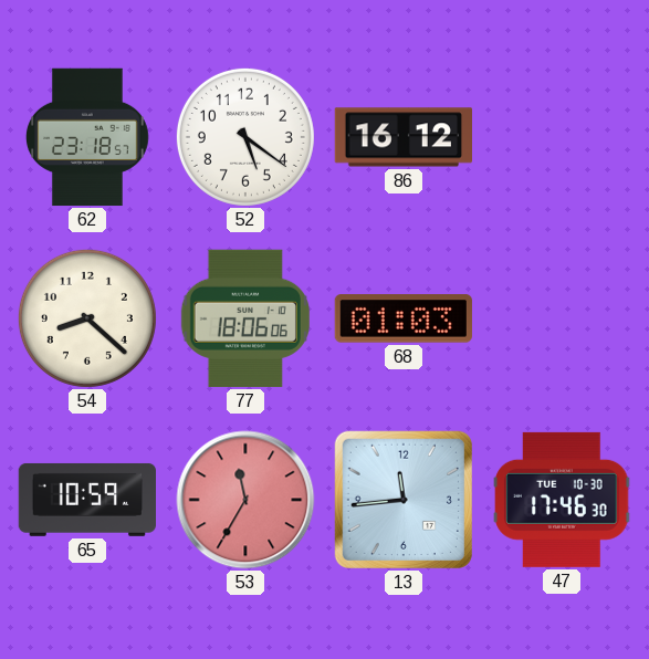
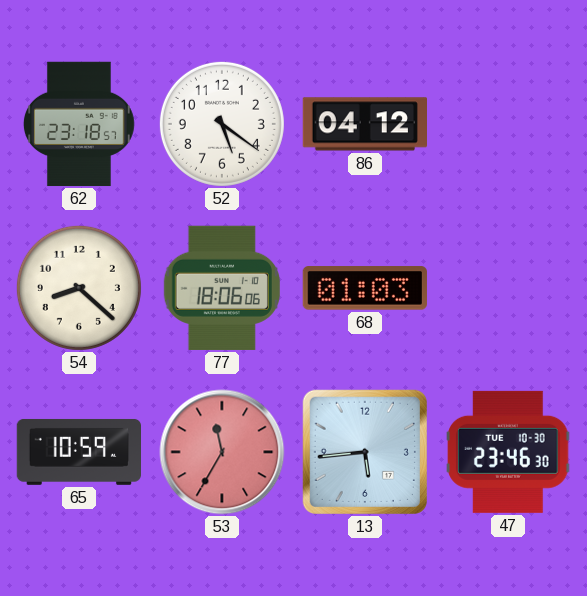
86: 16:12 -> 04:12
13: 11:44 -> 5:44
47: 17:46 -> 23:46
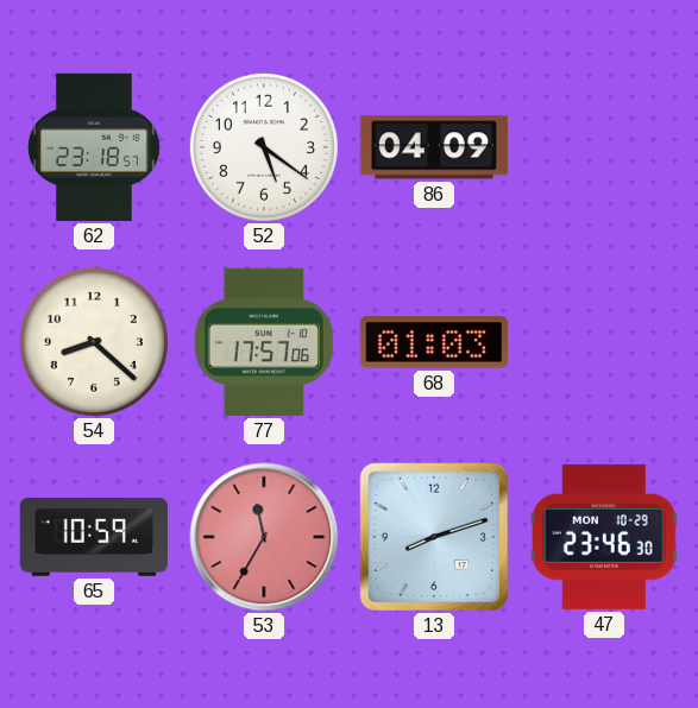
86: 04:12 -> 04:09
77: 18:06 -> 17:57
13: 5:44 -> 8:12
47 date: TUE 10-30 -> MON 10-29
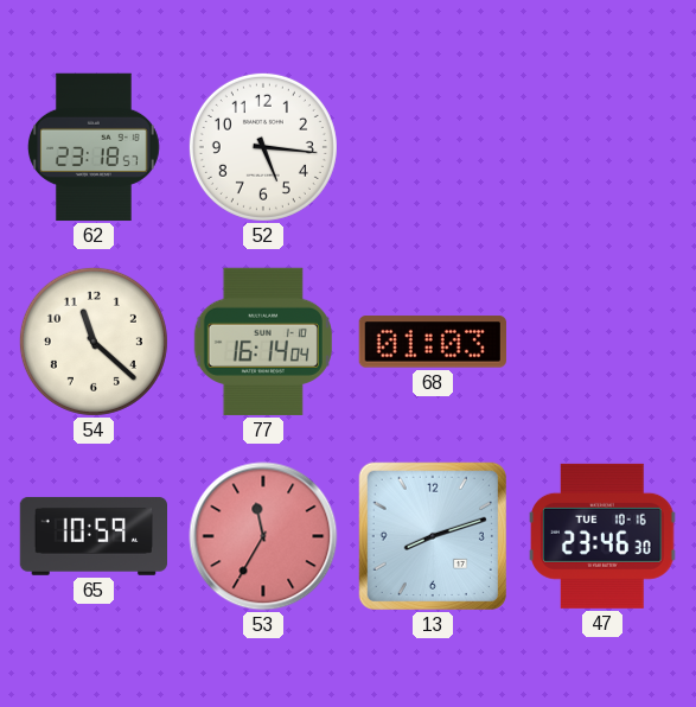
52: 5:21 -> 5:16
86: 04:09 -> none
54: 8:22 -> 11:22
77: 17:57 -> 16:14
47 date: MON 10-29 -> TUE 10-16
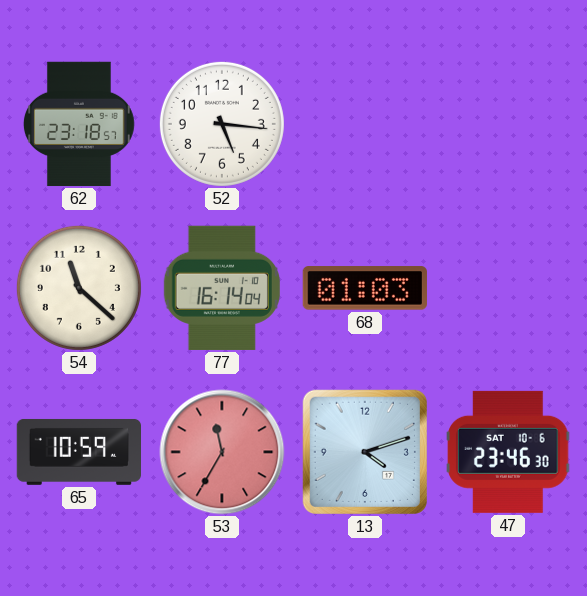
13: 8:12 -> 4:12
47 date: TUE 10-16 -> SAT 10-6
